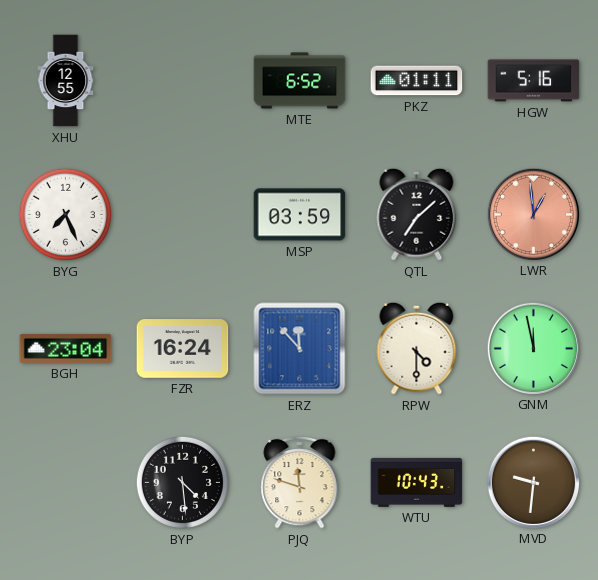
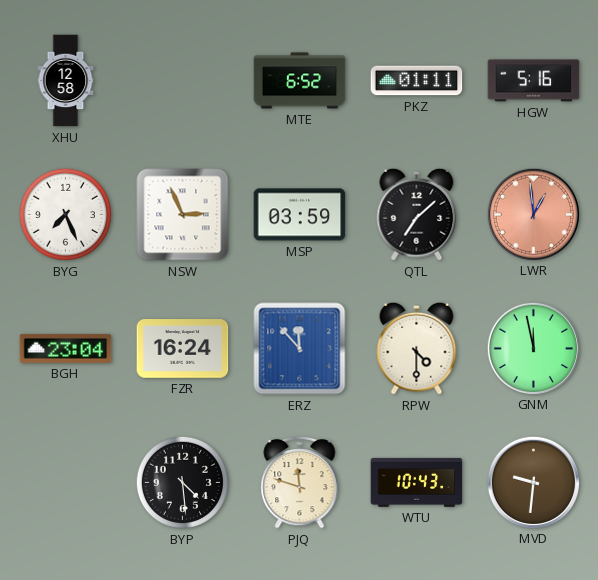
XHU: 12:55 -> 12:58
NSW: none -> 2:56
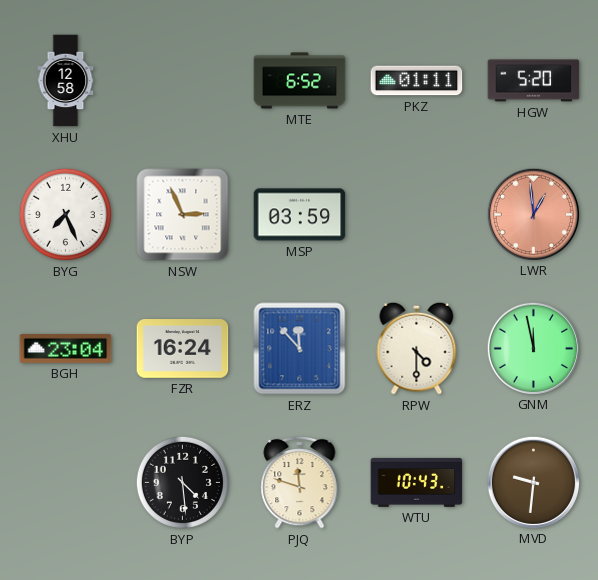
HGW: 5:16 -> 5:20
QTL: 7:08 -> none
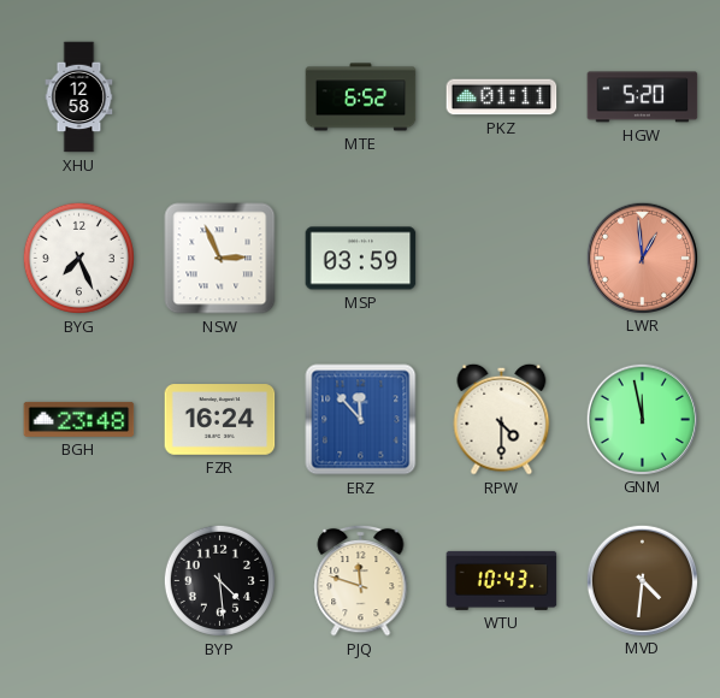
BGH: 23:04 -> 23:48
MVD: 9:31 -> 4:31
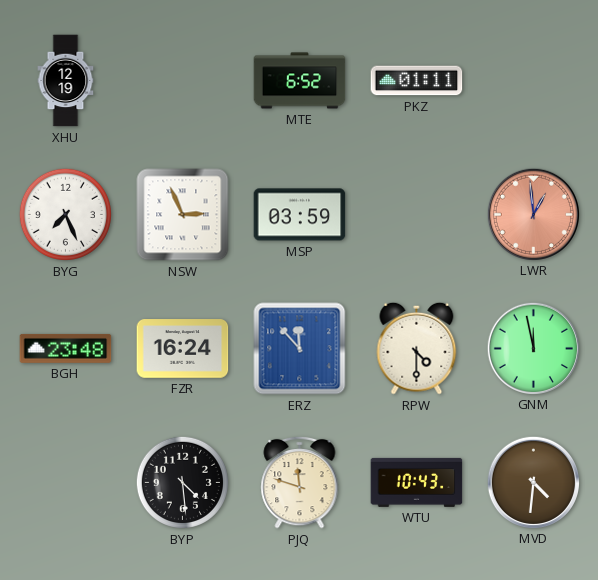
XHU: 12:58 -> 12:19
HGW: 5:20 -> none
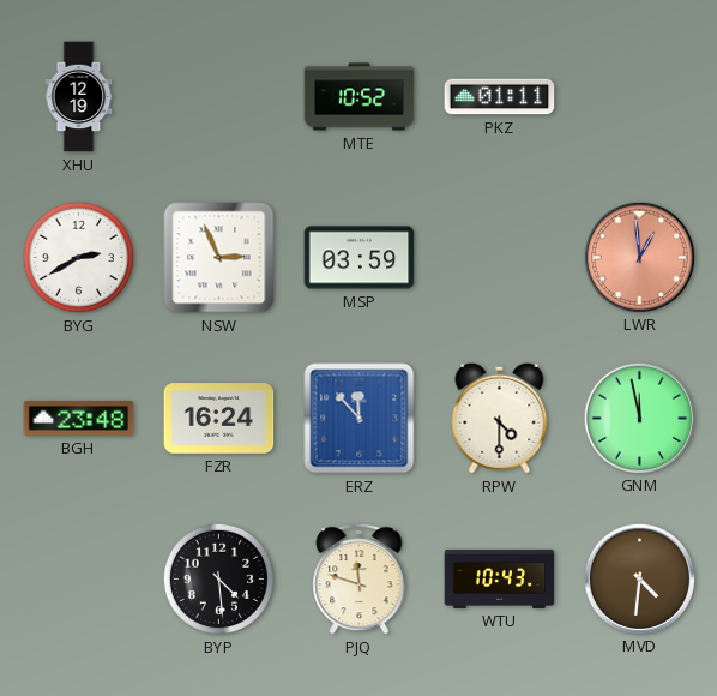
MTE: 6:52 -> 10:52
BYG: 7:26 -> 2:40
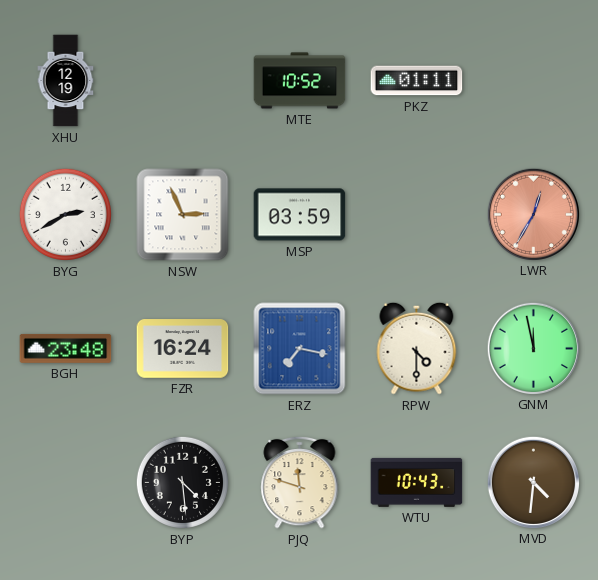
LWR: 12:59 -> 12:35
ERZ: 11:53 -> 7:17
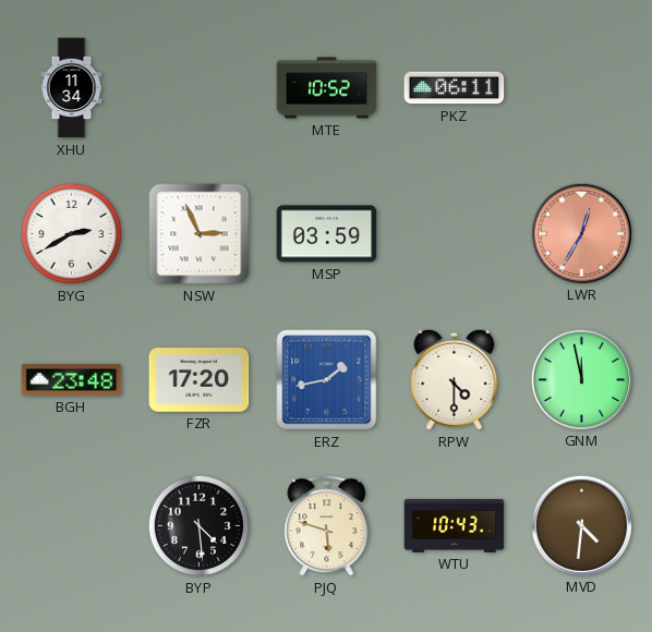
XHU: 12:19 -> 11:34
PKZ: 01:11 -> 06:11
FZR: 16:24 -> 17:20
ERZ: 7:17 -> 1:43
PJQ: 11:48 -> 5:48
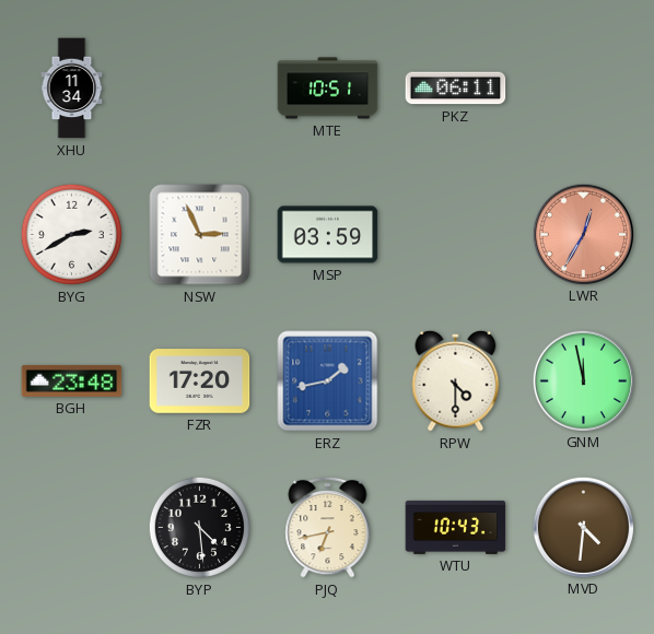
MTE: 10:52 -> 10:51
PJQ: 5:48 -> 6:43
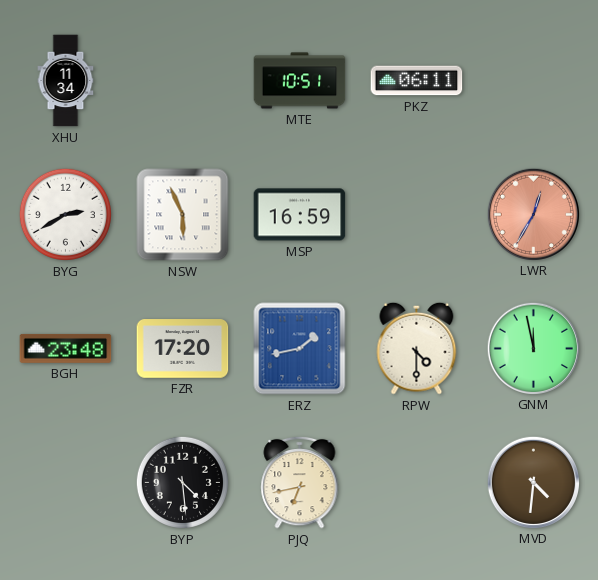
NSW: 2:56 -> 5:56
MSP: 03:59 -> 16:59
WTU: 10:43 -> none
